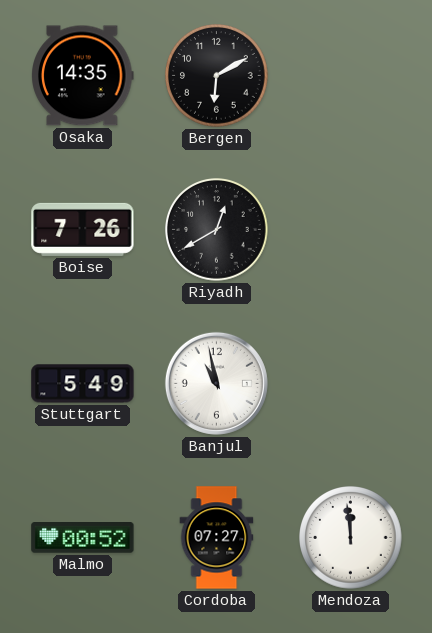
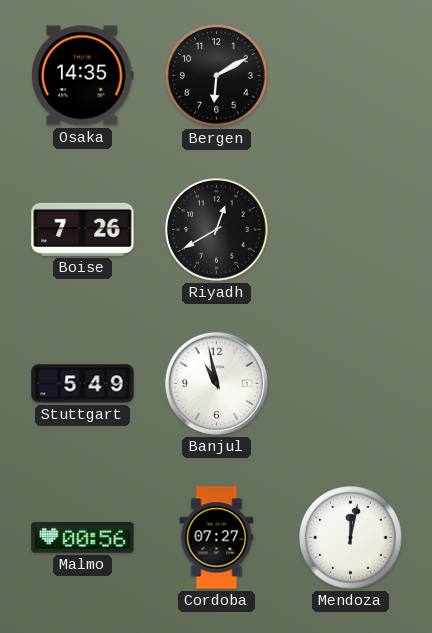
Malmo: 00:52 -> 00:56
Mendoza: 11:59 -> 12:02
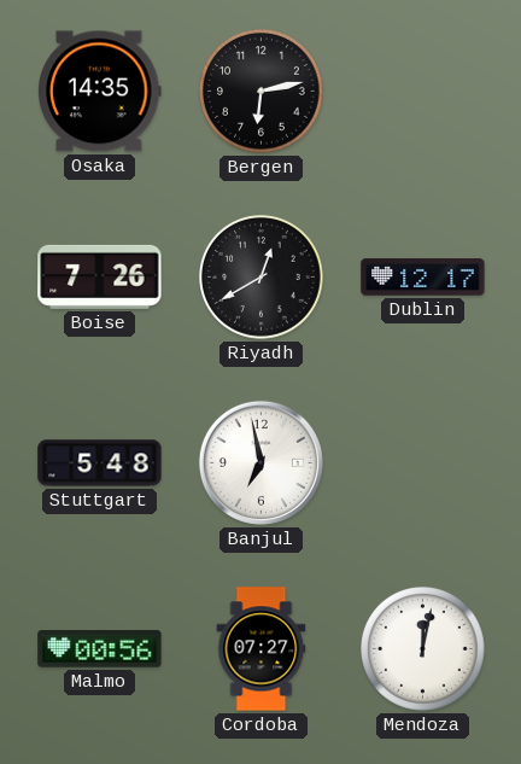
Bergen: 6:10 -> 6:13
Dublin: none -> 12:17
Stuttgart: 5:49 -> 5:48
Banjul: 10:58 -> 6:58
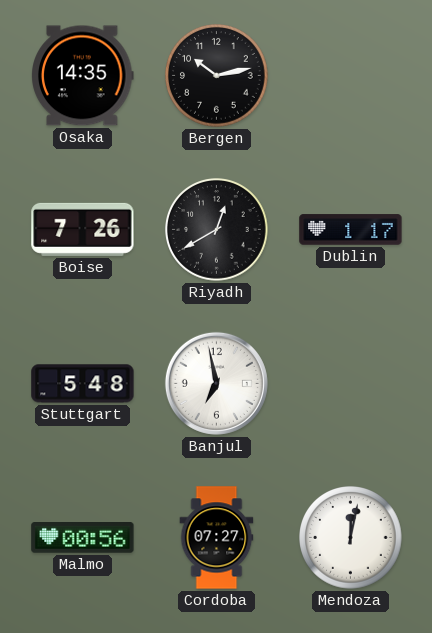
Bergen: 6:13 -> 10:13
Dublin: 12:17 -> 1:17
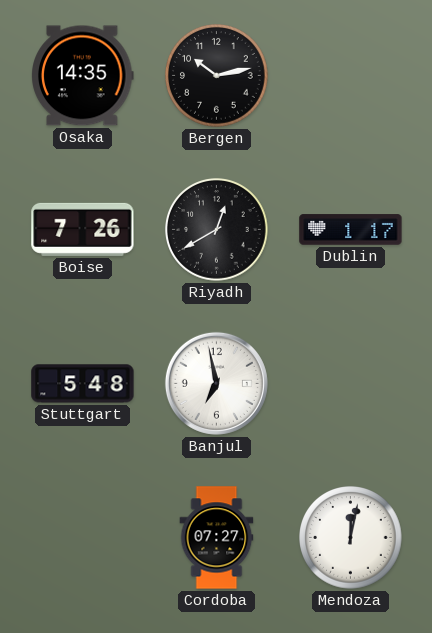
Malmo: 00:56 -> none
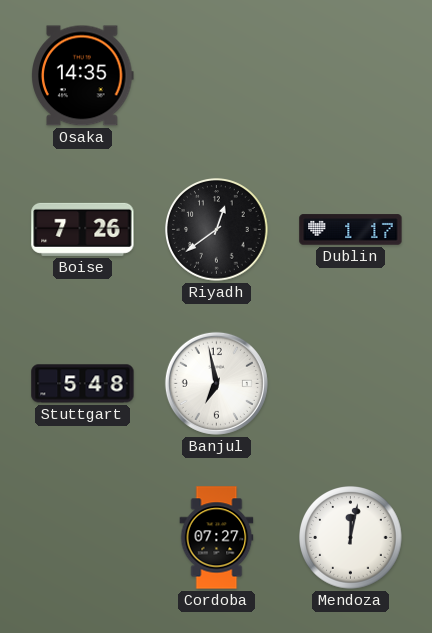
Bergen: 10:13 -> none
Riyadh: 12:40 -> 12:39
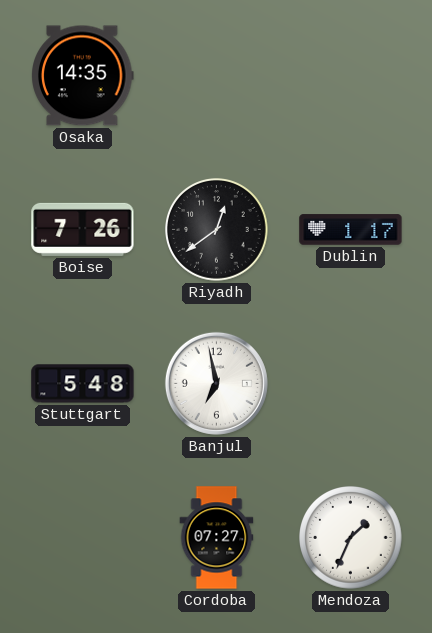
Mendoza: 12:02 -> 1:34
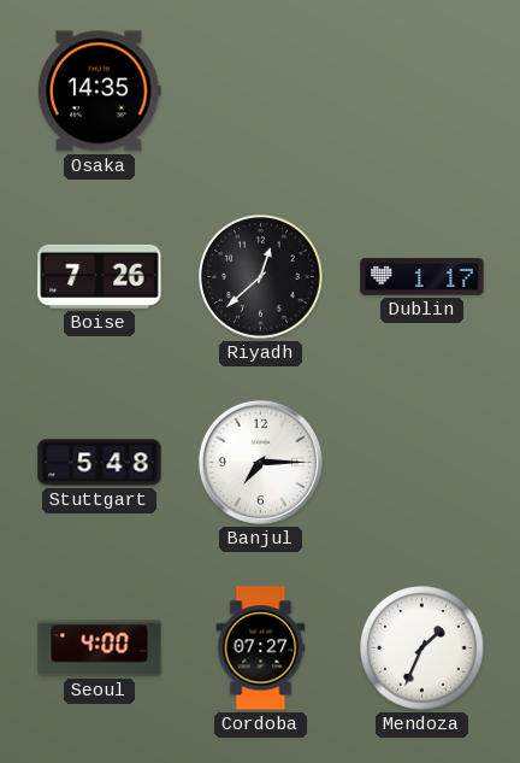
Riyadh: 12:39 -> 12:38
Banjul: 6:58 -> 7:15
Seoul: none -> 4:00
